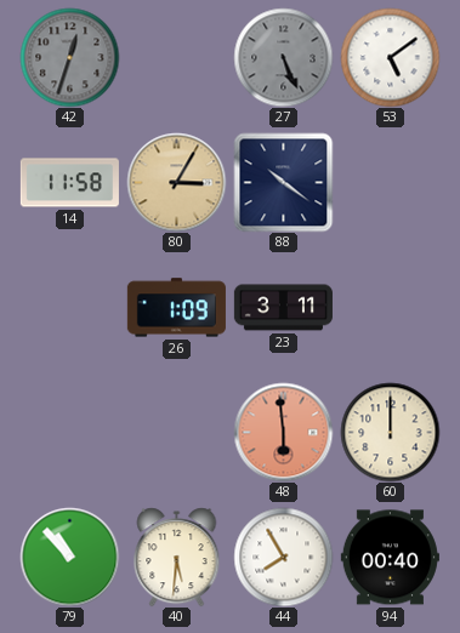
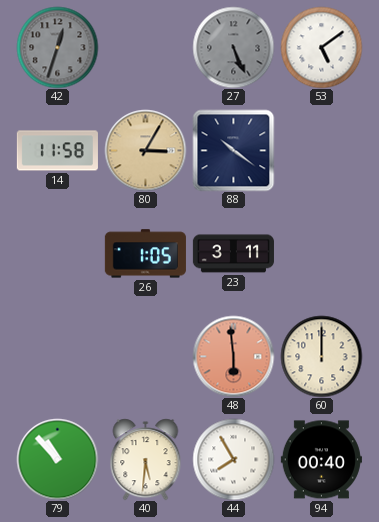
26: 1:09 -> 1:05
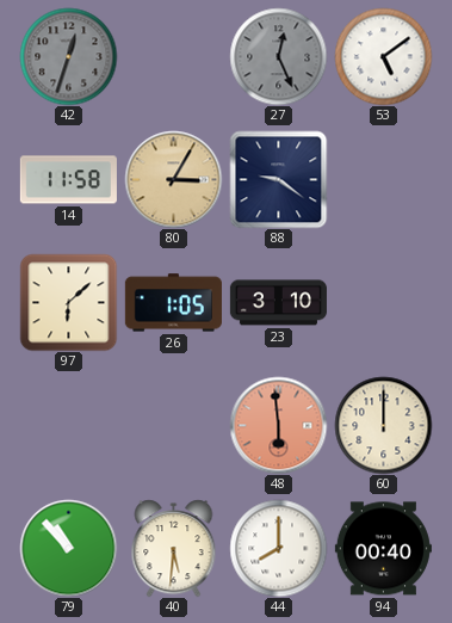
27: 5:26 -> 12:26
88: 10:21 -> 9:21
97: none -> 6:08
23: 3:11 -> 3:10
44: 7:55 -> 8:00
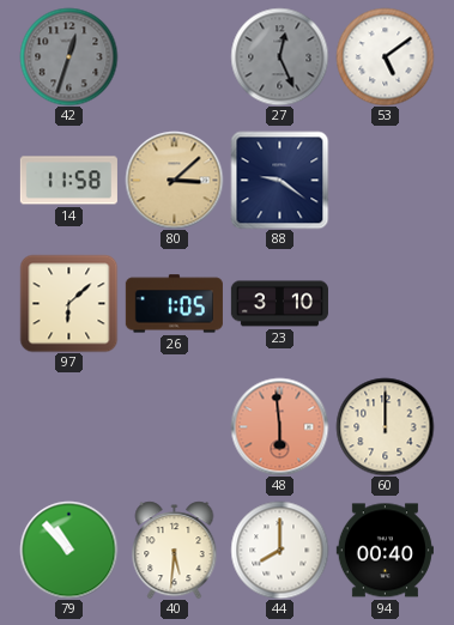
80: 3:05 -> 3:08
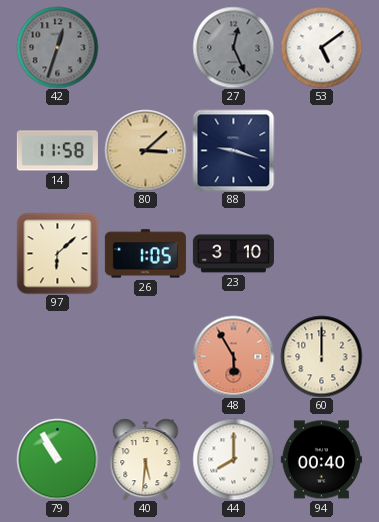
88: 9:21 -> 9:18
48: 5:59 -> 5:55
79: 10:53 -> 10:55
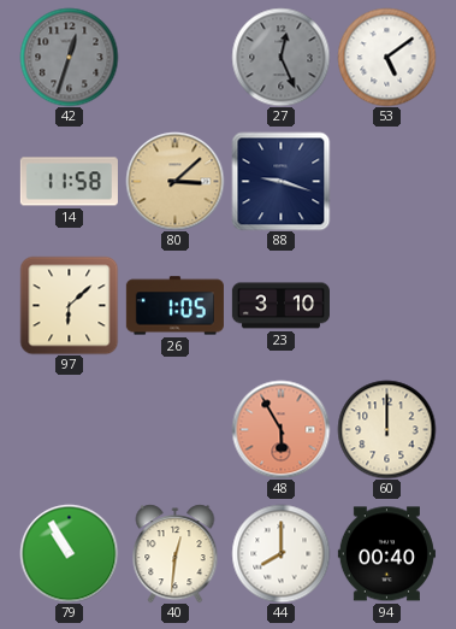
40: 5:31 -> 12:31
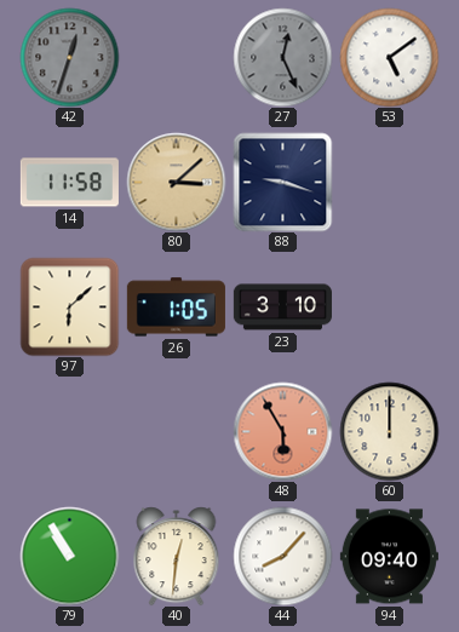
44: 8:00 -> 8:07
94: 00:40 -> 09:40
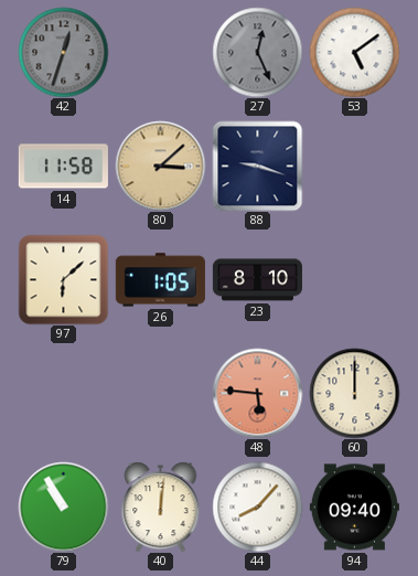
23: 3:10 -> 8:10
48: 5:55 -> 5:46
40: 12:31 -> 12:01
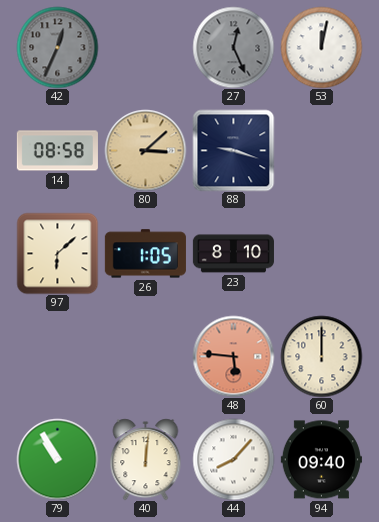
42: 12:33 -> 12:34
53: 5:09 -> 12:02
14: 11:58 -> 08:58
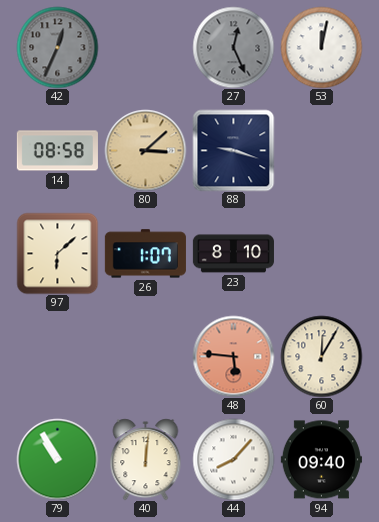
26: 1:05 -> 1:07
60: 12:00 -> 12:05
